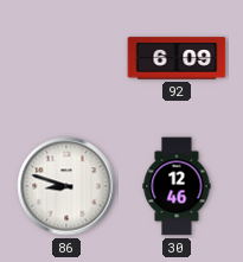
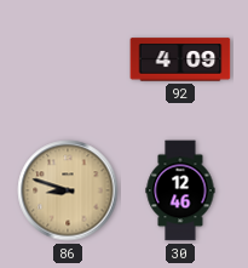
92: 6:09 -> 4:09
86 dial: white -> champagne
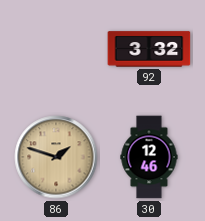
92: 4:09 -> 3:32
86: 8:48 -> 1:48
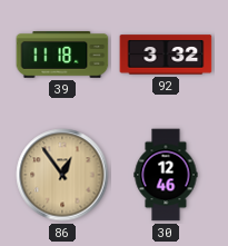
39: none -> 11:18
86: 1:48 -> 12:54
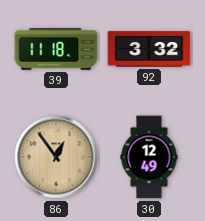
30: 12:46 -> 12:49
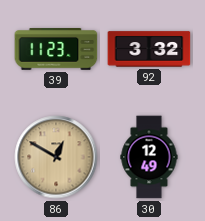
39: 11:18 -> 11:23
86: 12:54 -> 12:50
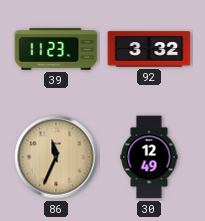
86: 12:50 -> 11:34
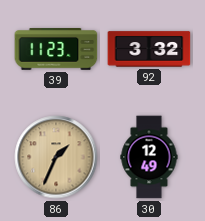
86: 11:34 -> 1:34
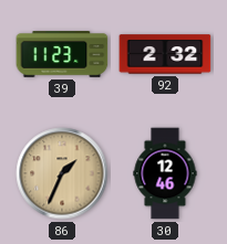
92: 3:32 -> 2:32
30: 12:49 -> 12:46
